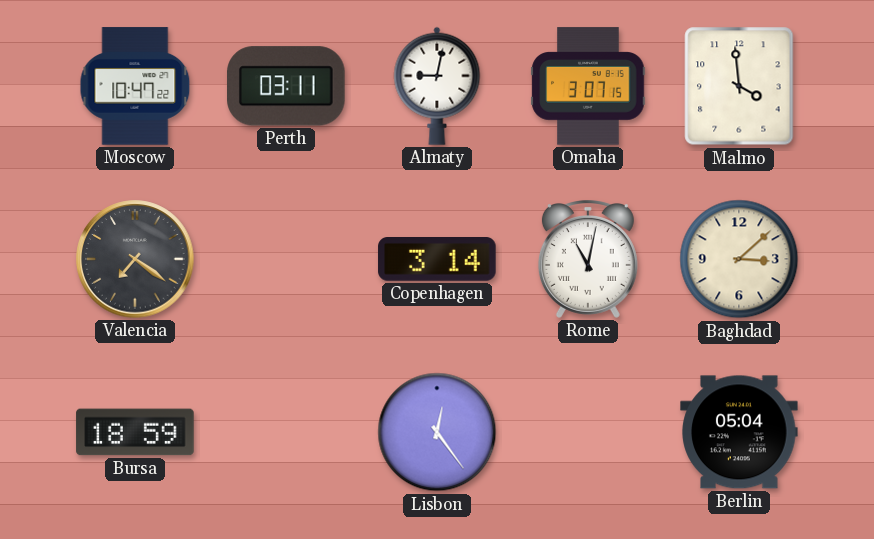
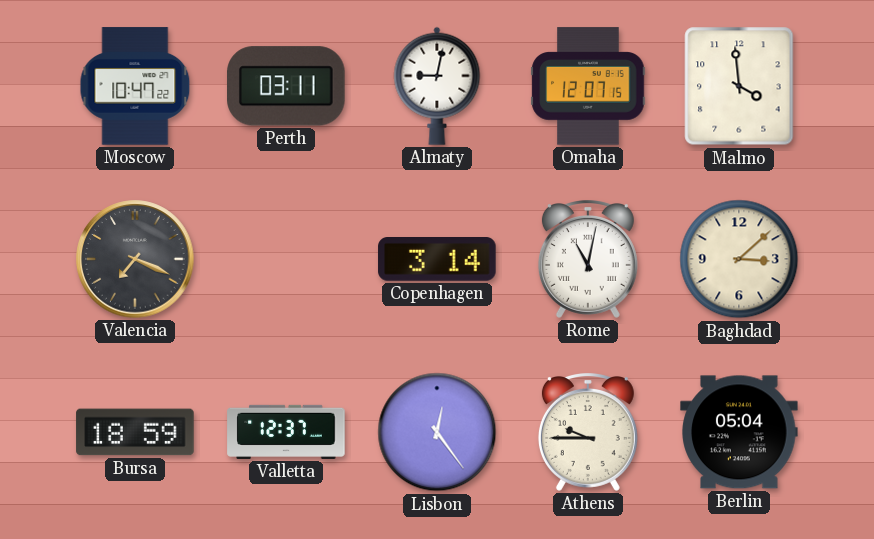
Omaha: 3:07 -> 12:07
Valencia: 7:21 -> 7:19
Valletta: none -> 12:37
Athens: none -> 9:45
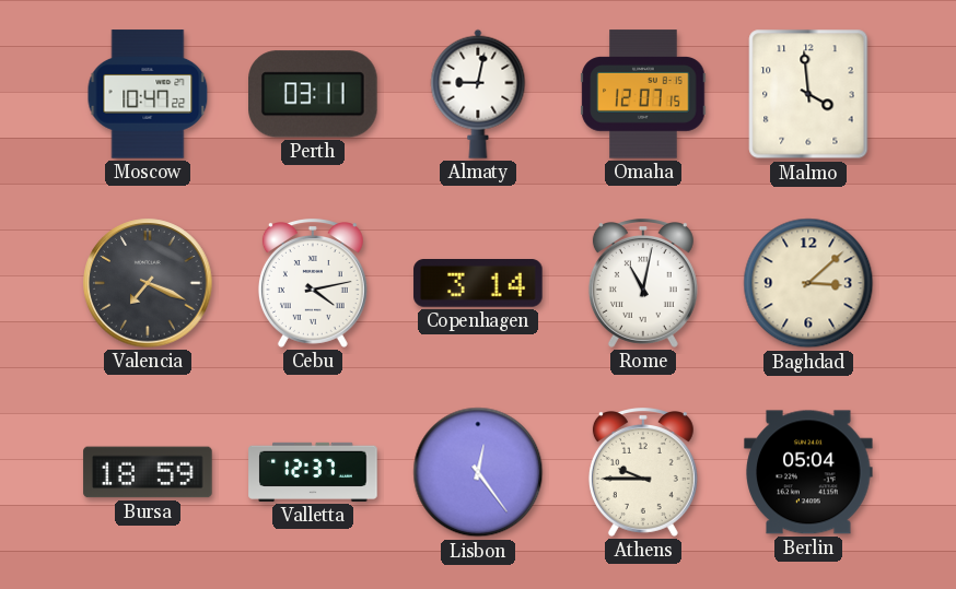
Cebu: none -> 4:13
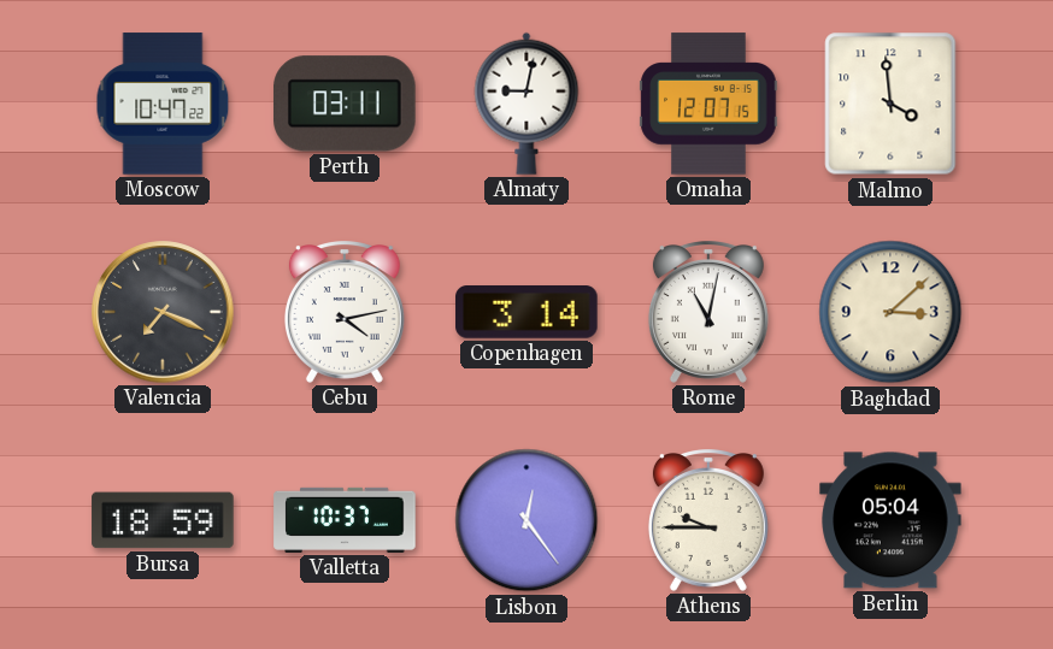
Valletta: 12:37 -> 10:37
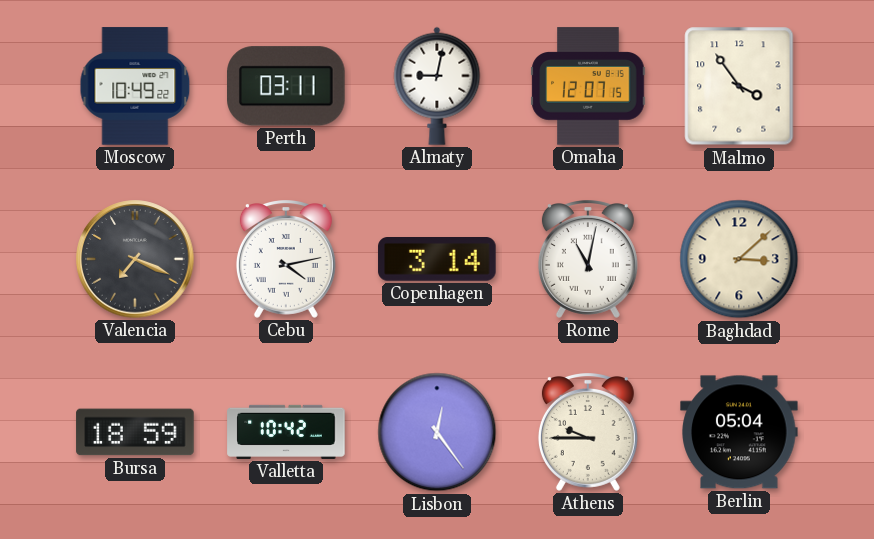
Moscow: 10:47 -> 10:49
Malmo: 3:59 -> 3:54
Valletta: 10:37 -> 10:42
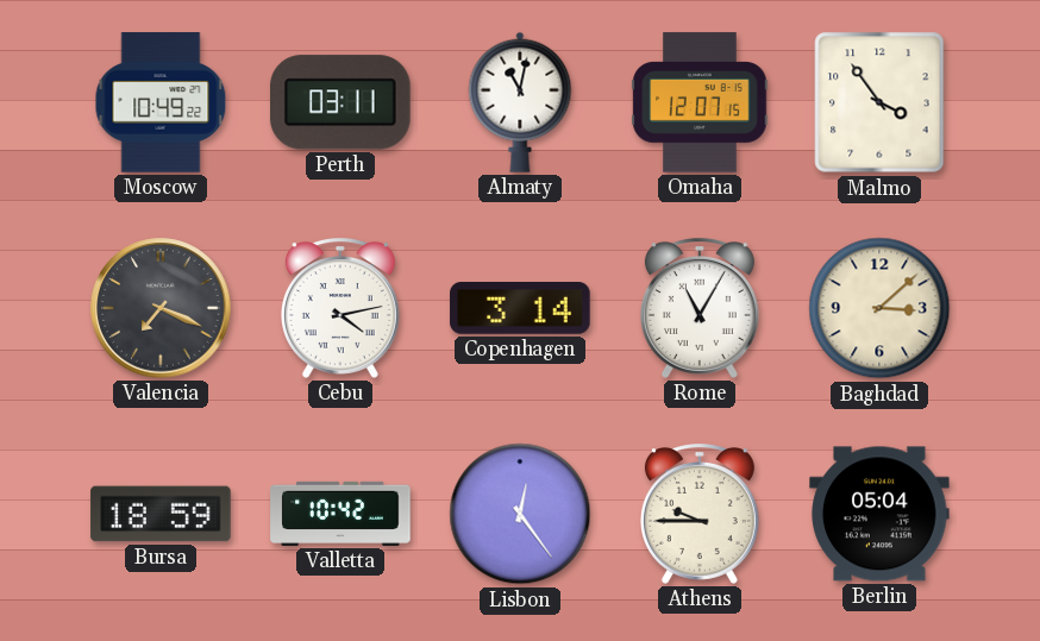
Almaty: 9:02 -> 11:02
Rome: 11:02 -> 11:05
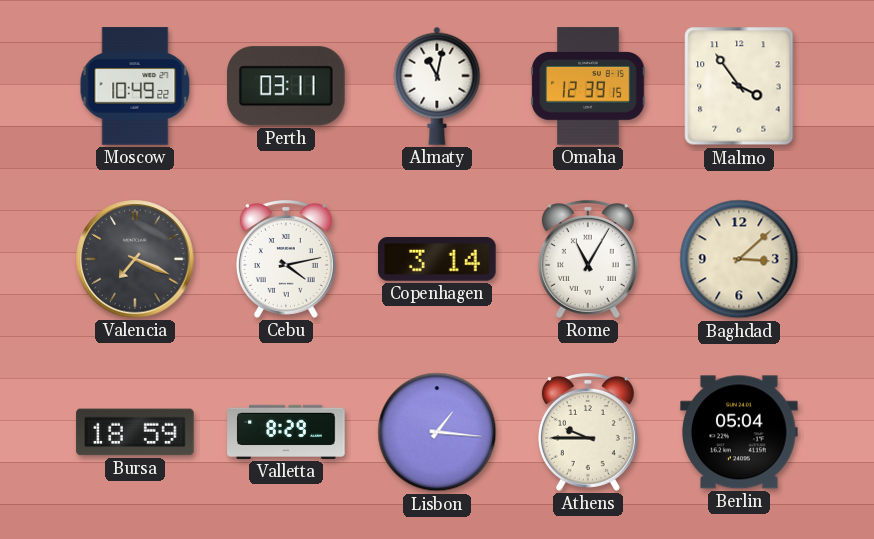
Omaha: 12:07 -> 12:39
Valletta: 10:42 -> 8:29
Lisbon: 12:24 -> 1:16
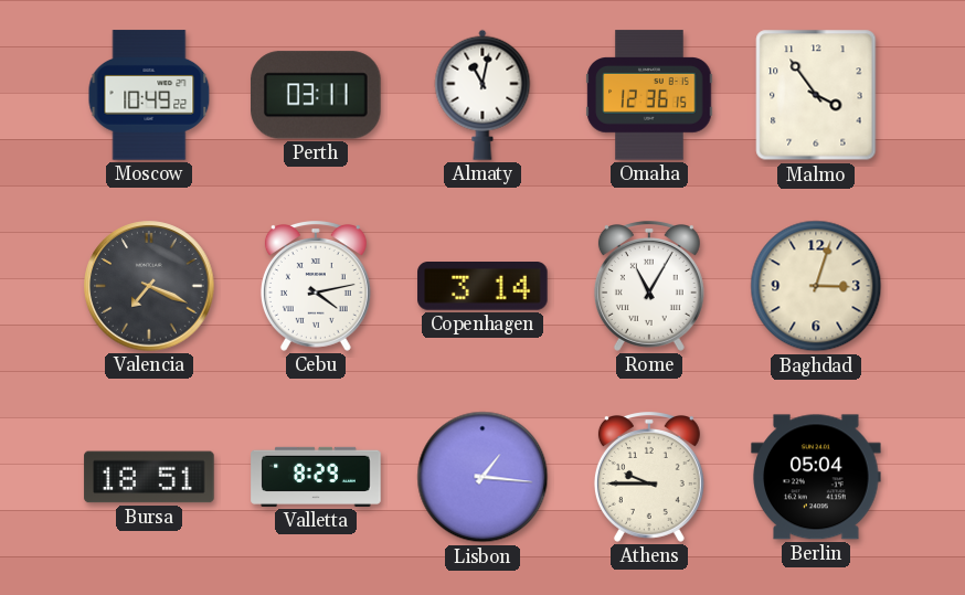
Omaha: 12:39 -> 12:36
Baghdad: 3:08 -> 3:03
Bursa: 18:59 -> 18:51
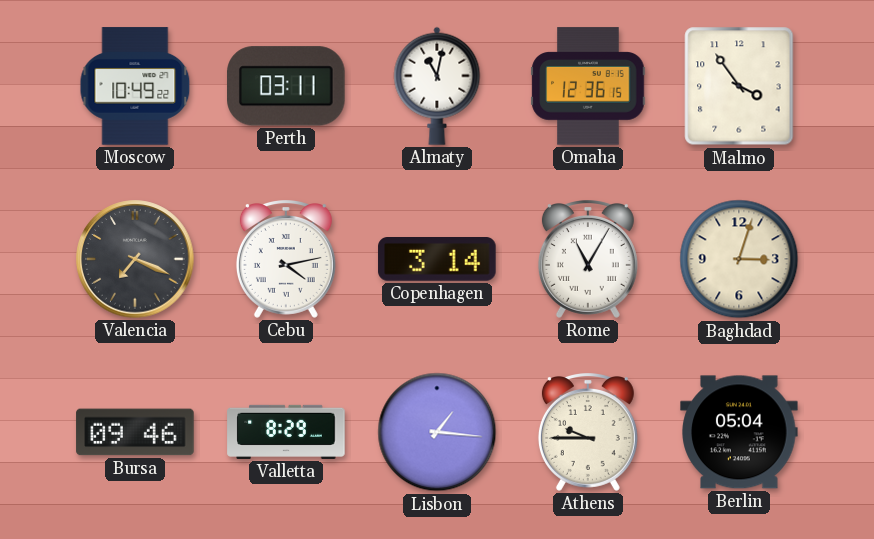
Bursa: 18:51 -> 09:46
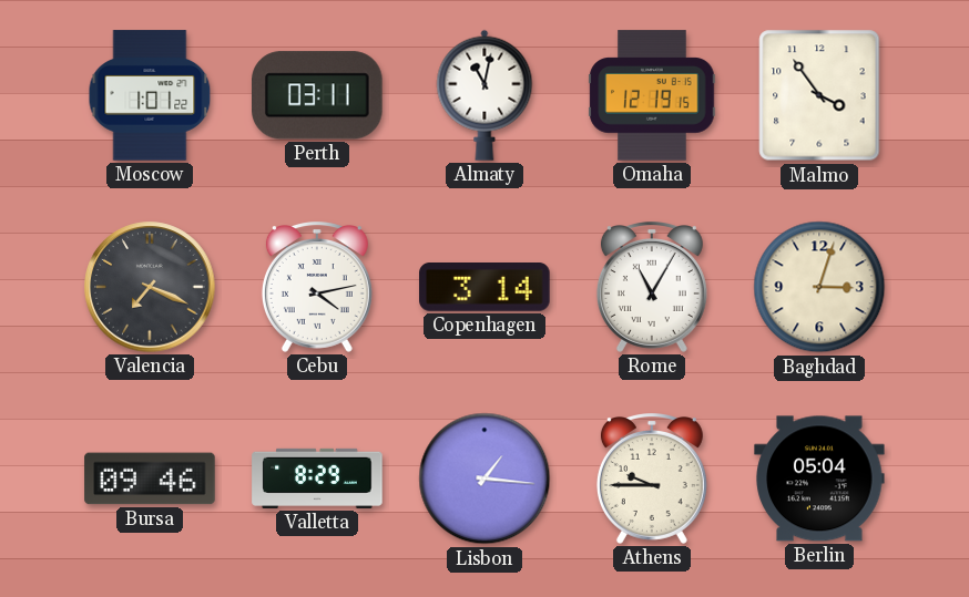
Moscow: 10:49 -> 1:01
Omaha: 12:36 -> 12:19
